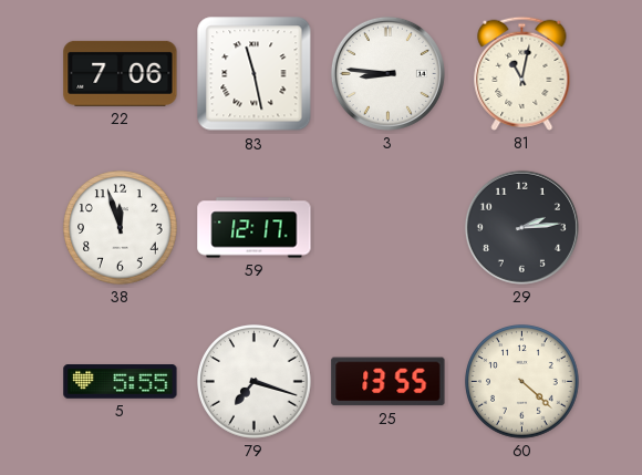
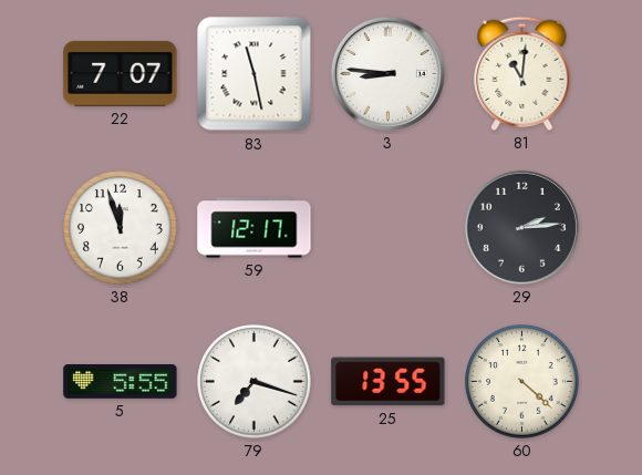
22: 7:06 -> 7:07
81: 11:02 -> 11:01
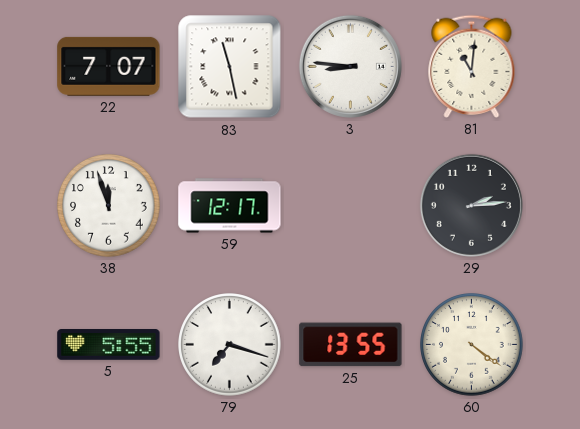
60: 4:22 -> 4:21
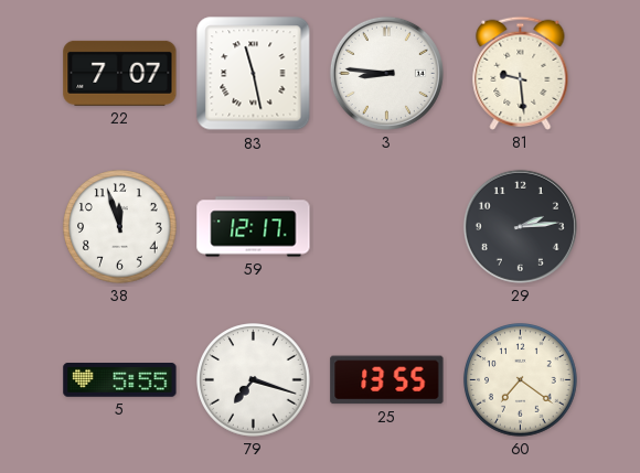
81: 11:01 -> 9:29
60: 4:21 -> 7:21
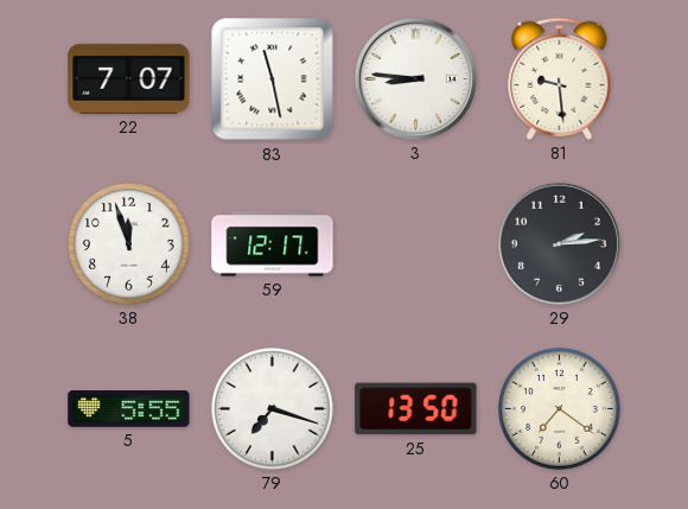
25: 13:55 -> 13:50
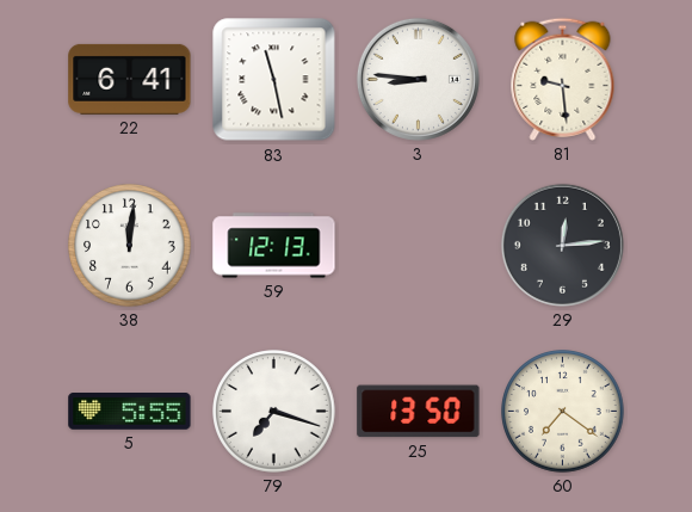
22: 7:07 -> 6:41
38: 11:57 -> 12:01
59: 12:17 -> 12:13
29: 2:14 -> 12:14
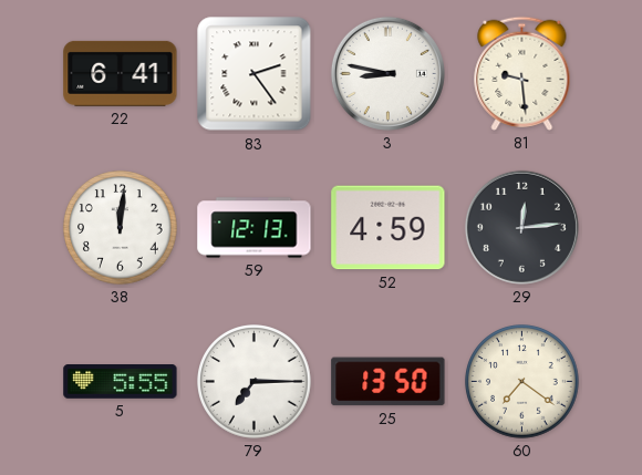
83: 11:28 -> 2:24
3: 8:46 -> 8:47
52: none -> 4:59
79: 7:18 -> 7:15
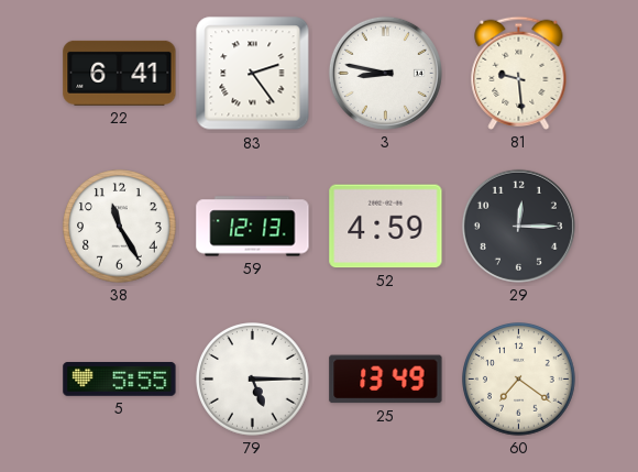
38: 12:01 -> 11:25
29: 12:14 -> 12:15
79: 7:15 -> 5:15
25: 13:50 -> 13:49
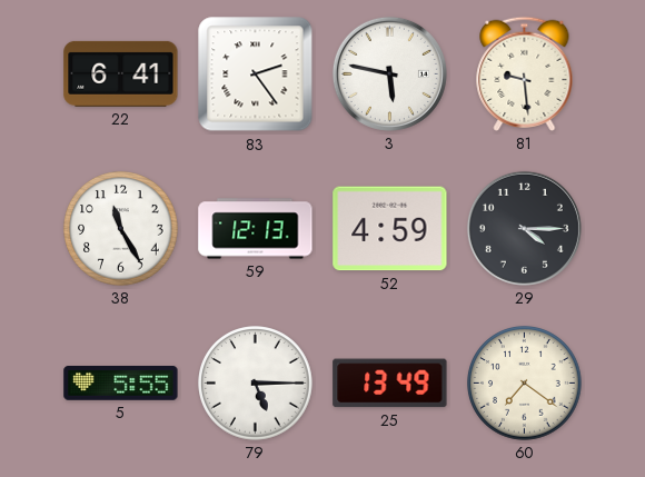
3: 8:47 -> 5:47
29: 12:15 -> 4:15
